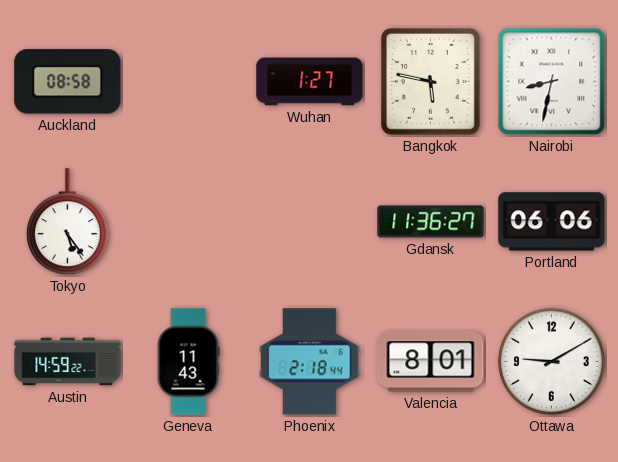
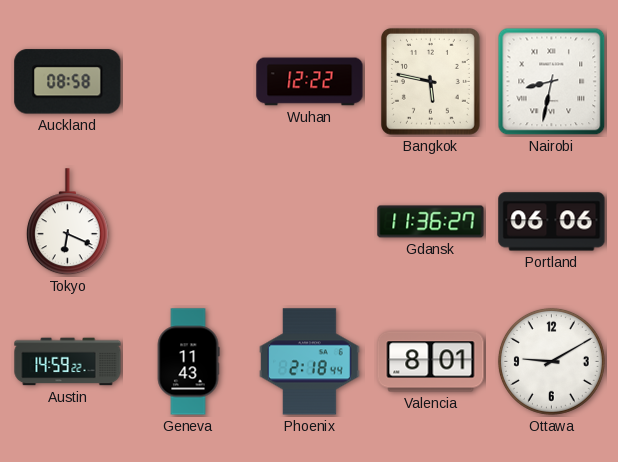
Wuhan: 1:27 -> 12:22
Tokyo: 5:24 -> 6:19
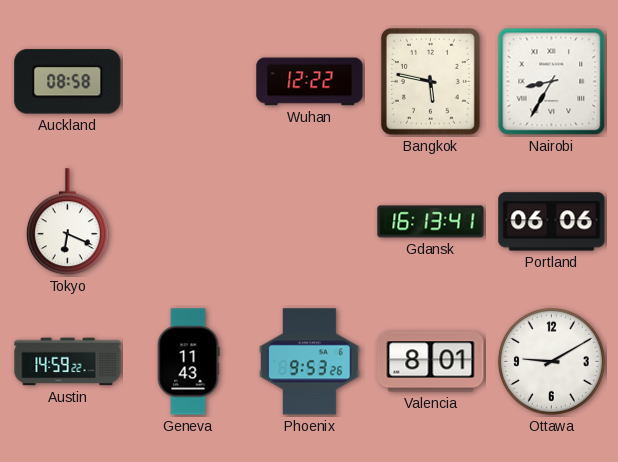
Nairobi: 8:32 -> 8:35
Gdansk: 11:36 -> 16:13
Phoenix: 2:18 -> 9:53
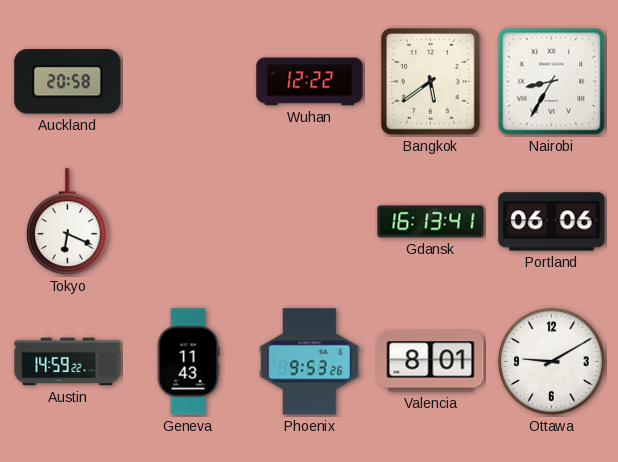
Auckland: 08:58 -> 20:58
Bangkok: 5:47 -> 5:39
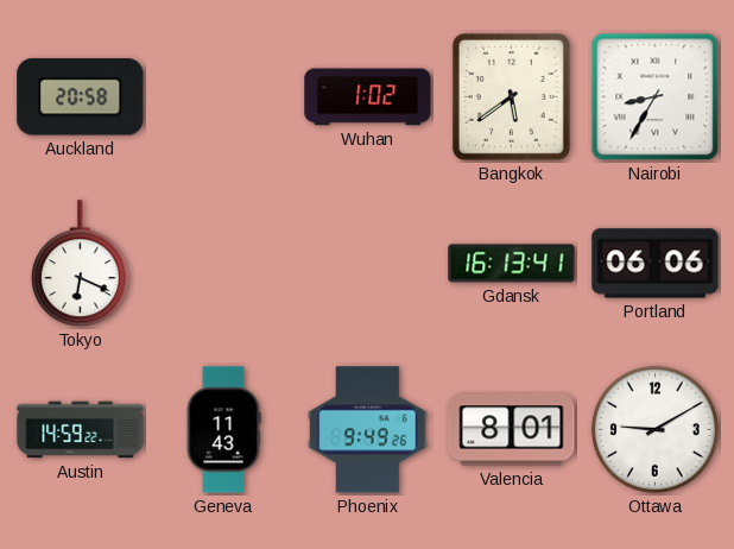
Wuhan: 12:22 -> 1:02
Phoenix: 9:53 -> 9:49
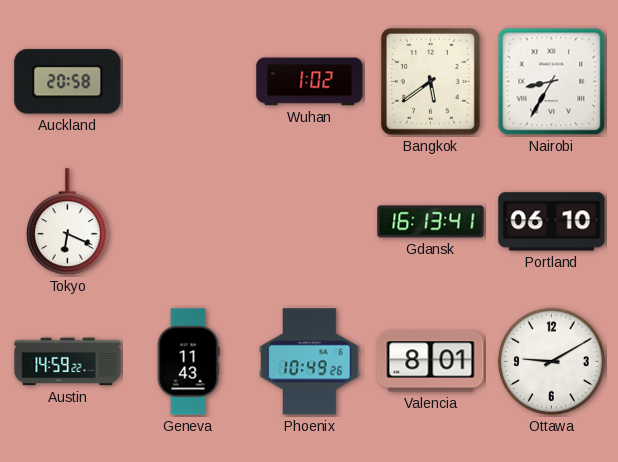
Portland: 06:06 -> 06:10
Phoenix: 9:49 -> 10:49
